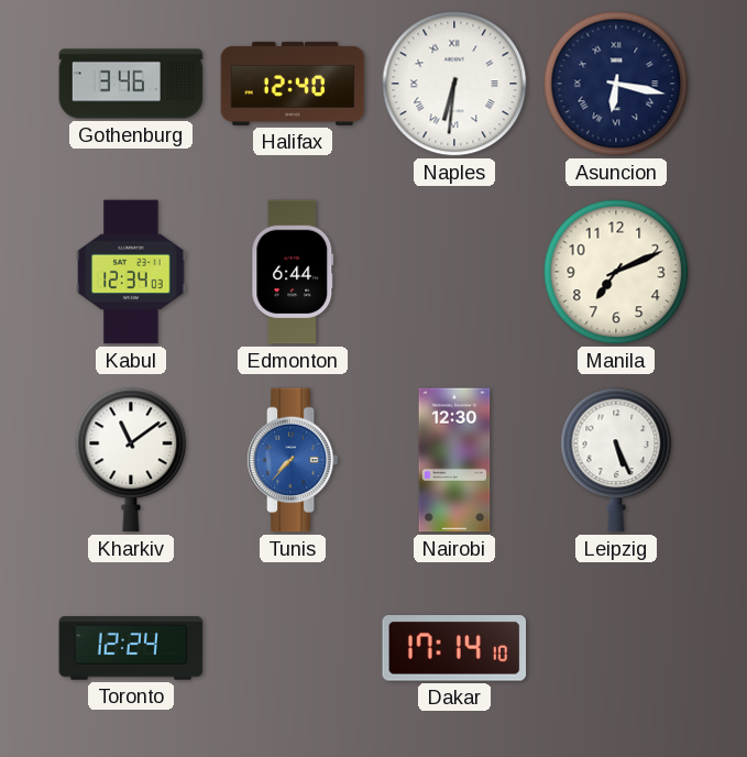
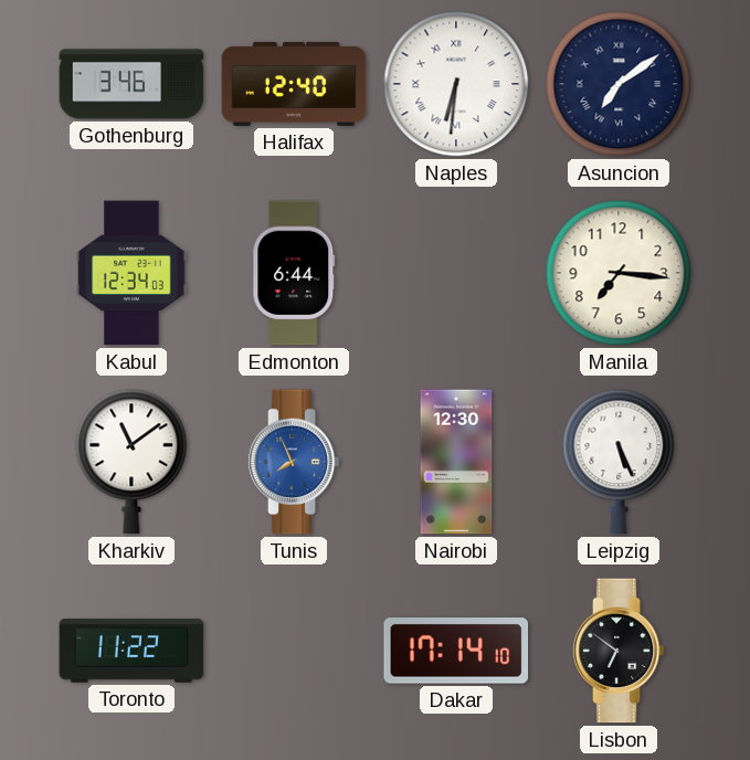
Asuncion: 6:17 -> 7:09
Manila: 7:11 -> 7:16
Tunis: 7:37 -> 7:56
Toronto: 12:24 -> 11:22
Lisbon: none -> 6:51
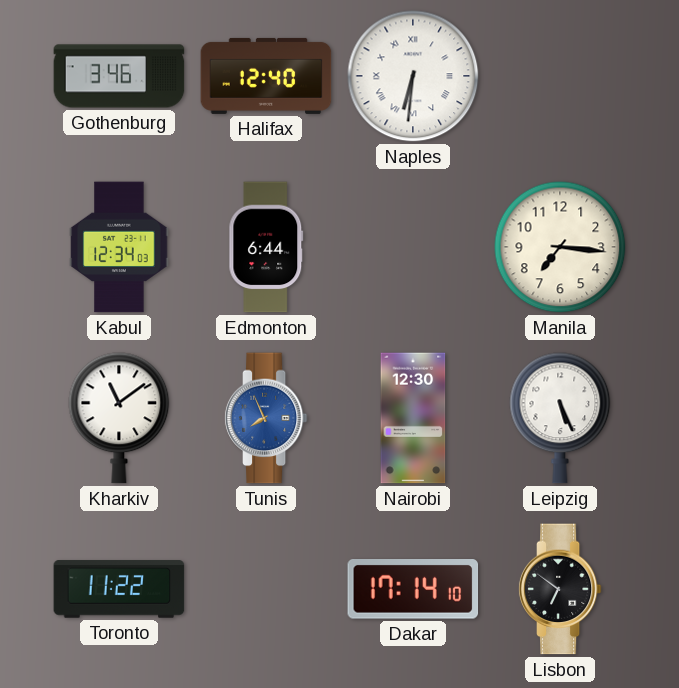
Asuncion: 7:09 -> none
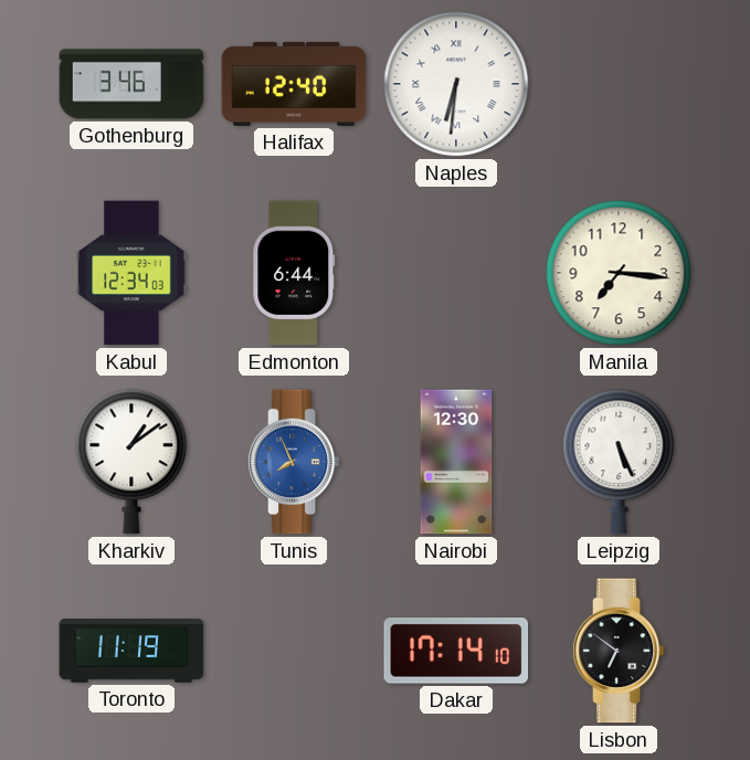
Kharkiv: 11:09 -> 1:09
Toronto: 11:22 -> 11:19
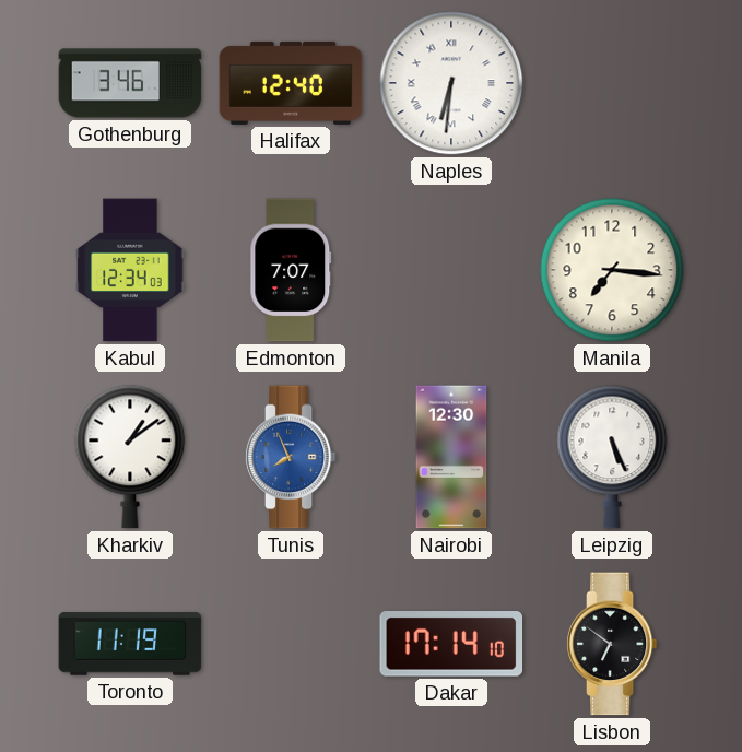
Edmonton: 6:44 -> 7:07
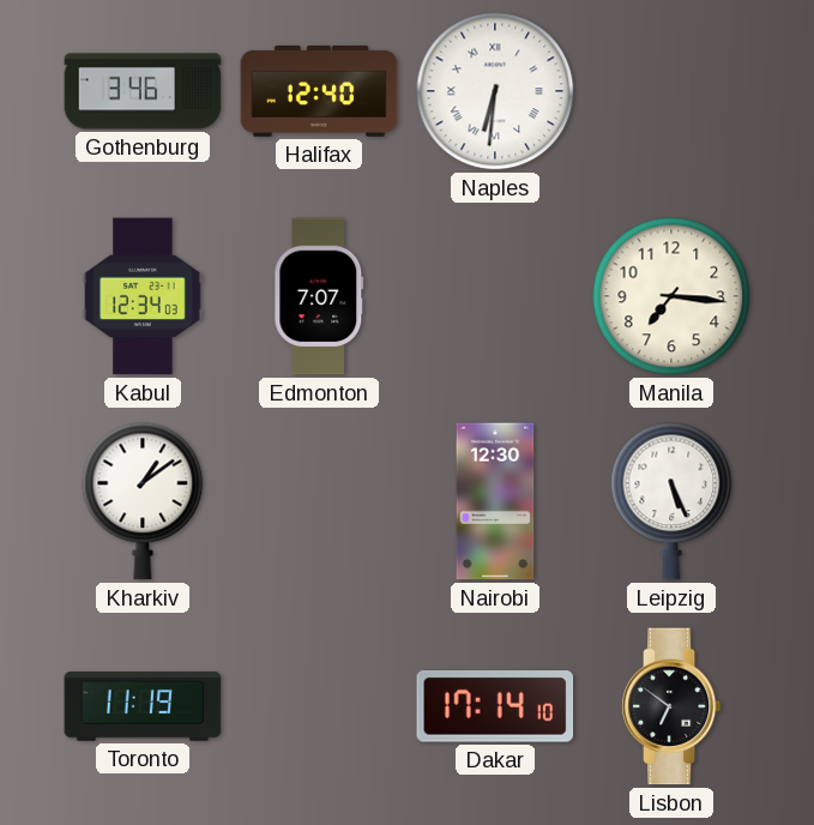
Tunis: 7:56 -> none
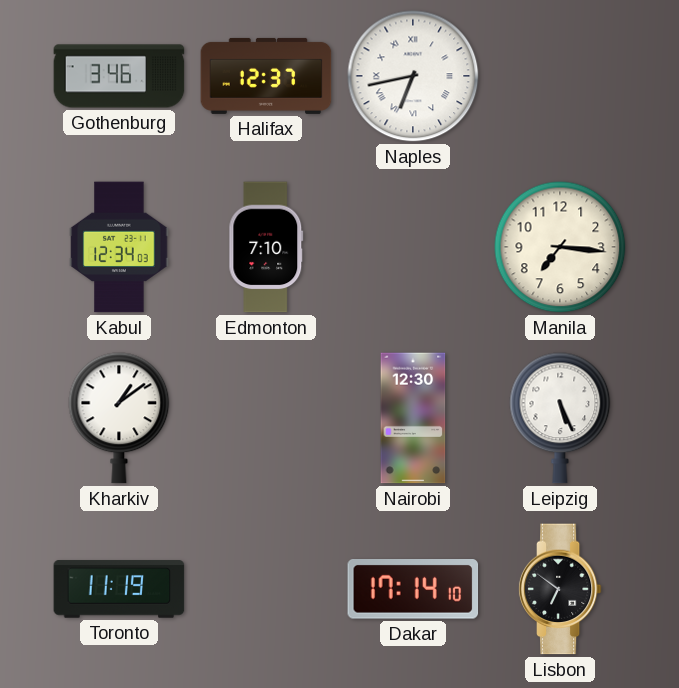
Halifax: 12:40 -> 12:37
Naples: 6:31 -> 6:43
Edmonton: 7:07 -> 7:10
